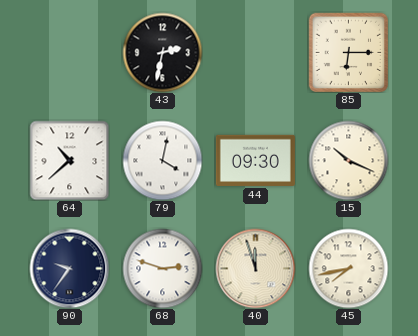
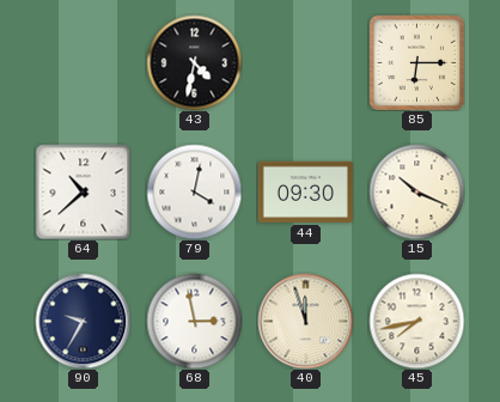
43: 2:32 -> 4:32
90: 9:36 -> 9:35
68: 2:48 -> 2:58
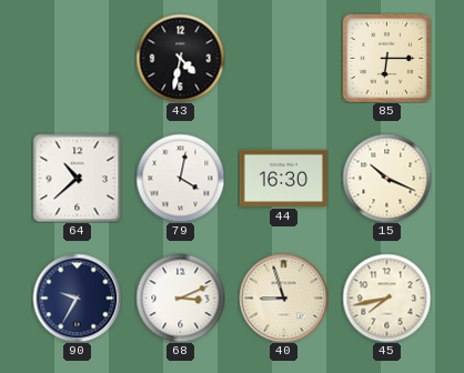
44: 09:30 -> 16:30
68: 2:58 -> 3:11
40: 11:57 -> 8:57
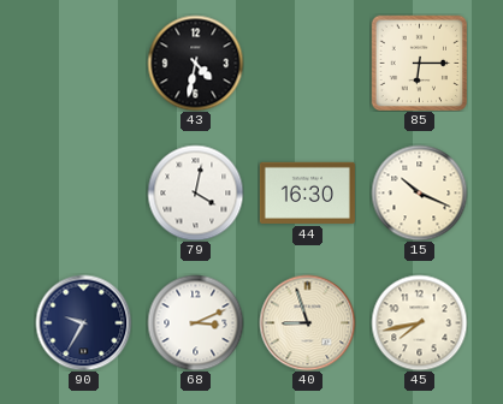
64: 10:38 -> none
